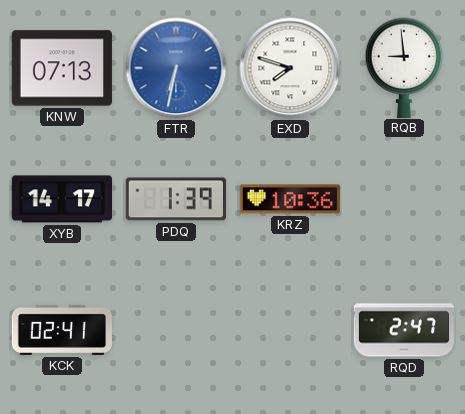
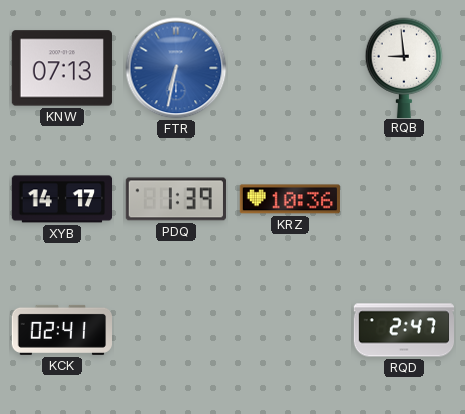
EXD: 7:48 -> none
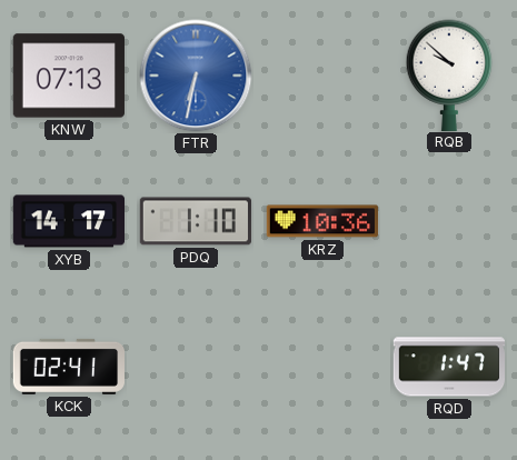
RQB: 8:59 -> 9:52
PDQ: 1:39 -> 1:10
RQD: 2:47 -> 1:47
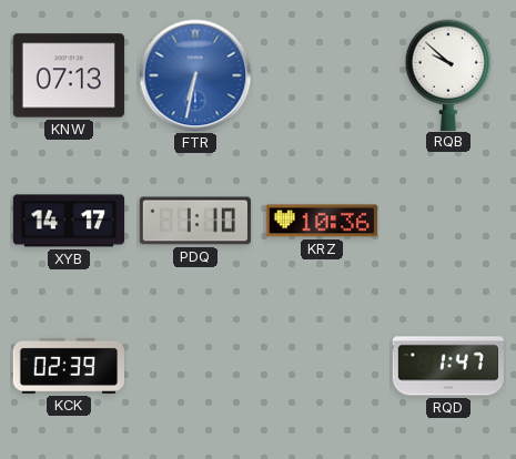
KCK: 02:41 -> 02:39
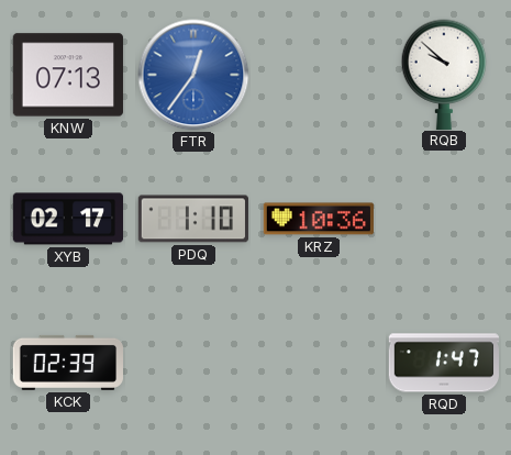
FTR: 6:32 -> 12:36
XYB: 14:17 -> 02:17
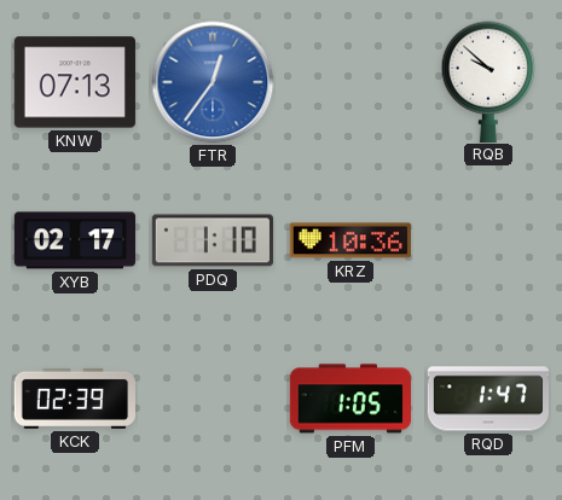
PFM: none -> 1:05
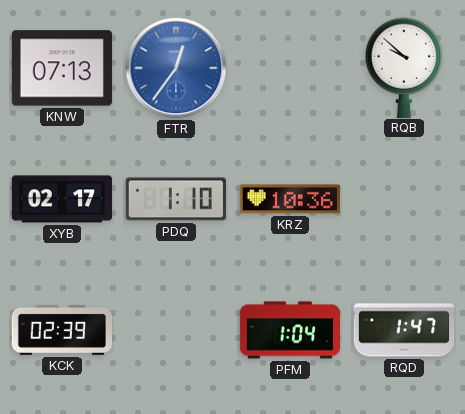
PFM: 1:05 -> 1:04
